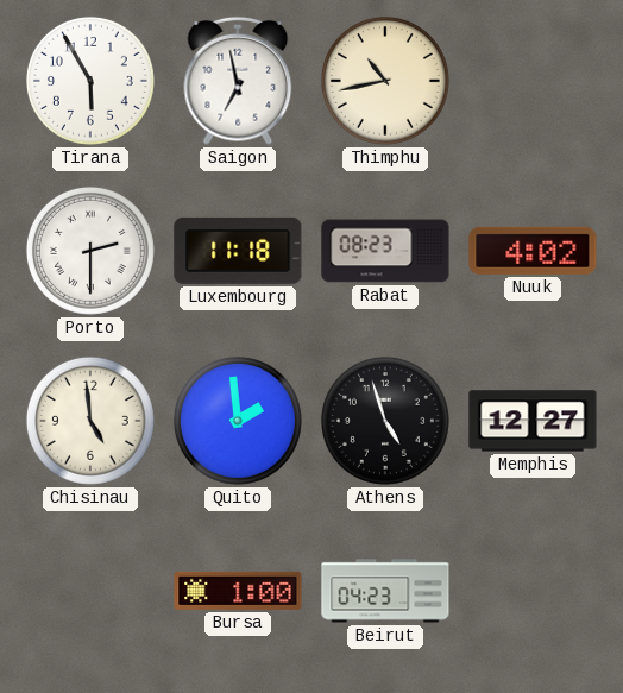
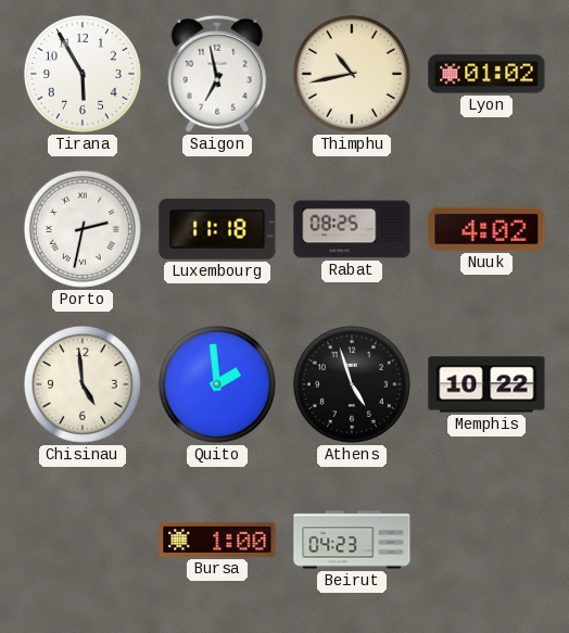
Lyon: none -> 01:02
Porto: 2:30 -> 2:32
Rabat: 08:23 -> 08:25
Memphis: 12:27 -> 10:22
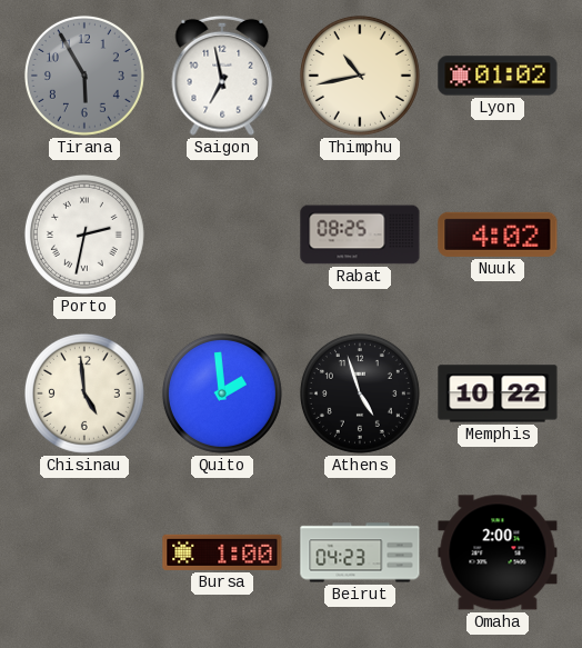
Tirana dial: white -> grey
Luxembourg: 11:18 -> none
Omaha: none -> 2:00
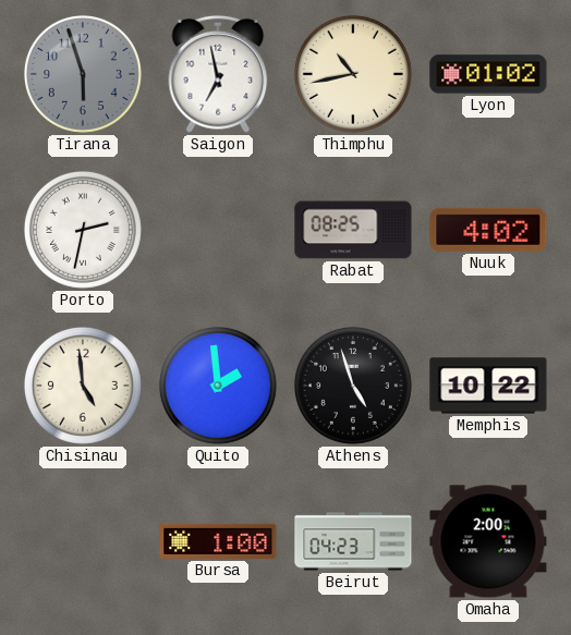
Tirana: 5:55 -> 5:57
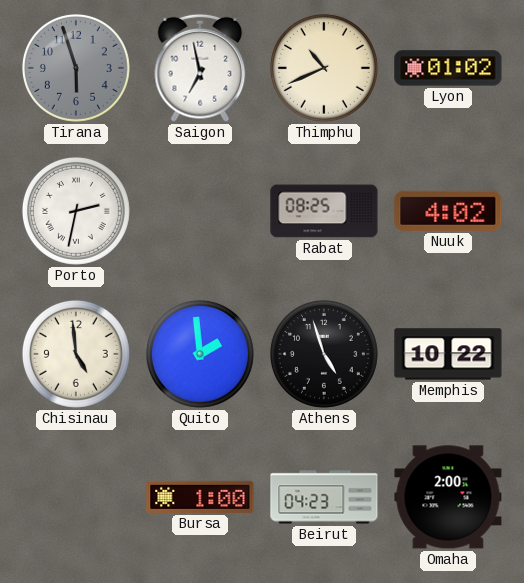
Thimphu: 10:43 -> 10:41
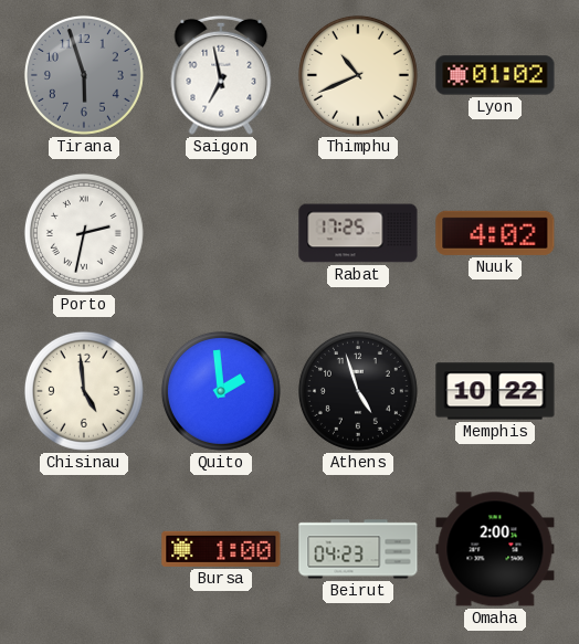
Rabat: 08:25 -> 17:25
